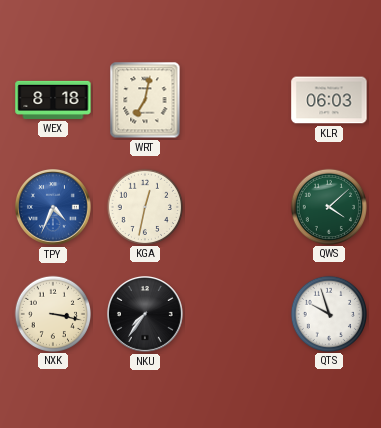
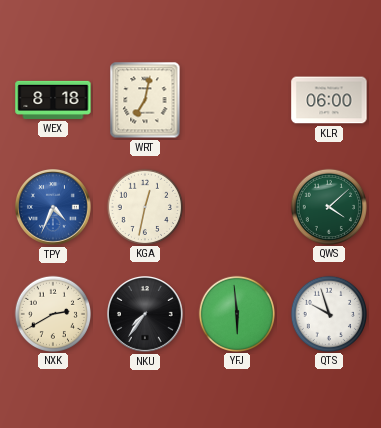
KLR: 06:03 -> 06:00
NXK: 3:17 -> 2:40
YFJ: none -> 5:59
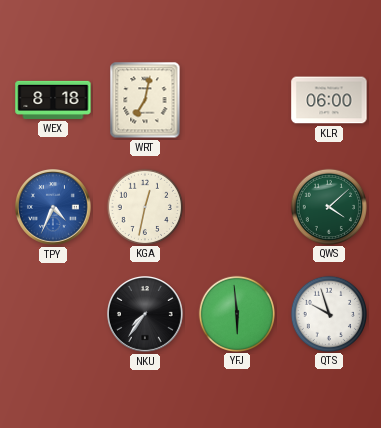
NXK: 2:40 -> none
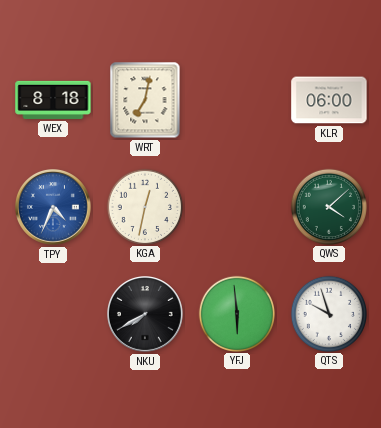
NKU: 7:36 -> 7:40
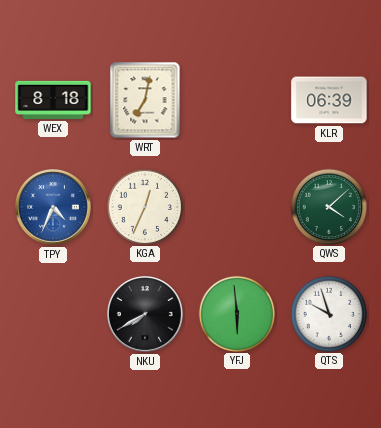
KLR: 06:00 -> 06:39
KGA: 12:32 -> 12:34
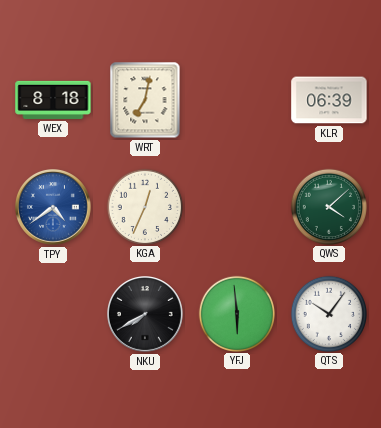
TPY: 4:34 -> 4:39
QTS: 9:57 -> 10:06
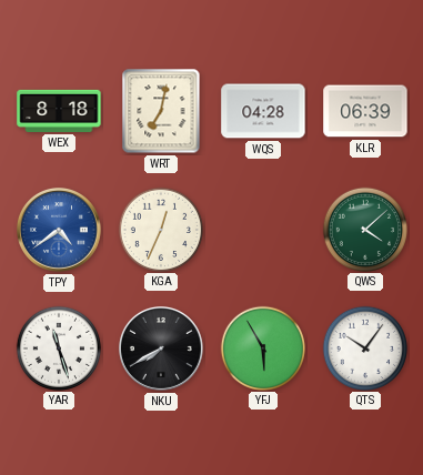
WQS: none -> 04:28
YAR: none -> 11:27
YFJ: 5:59 -> 5:55
